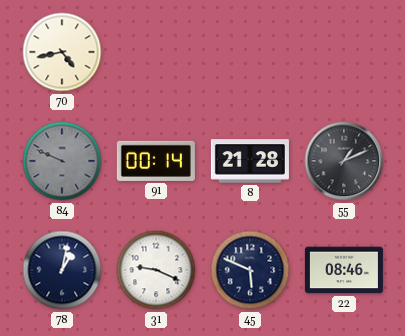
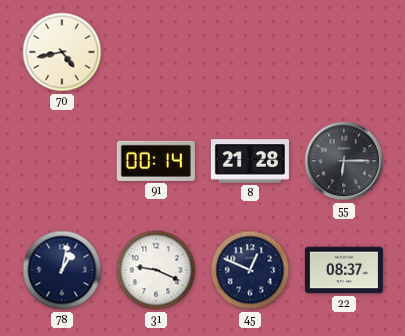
84: 9:49 -> none
55: 1:11 -> 6:15
45: 5:49 -> 12:49
22: 08:46 -> 08:37
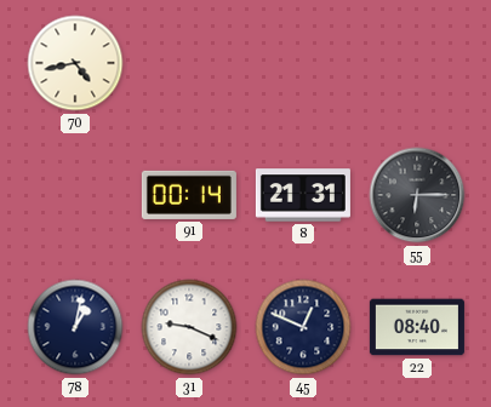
8: 21:28 -> 21:31
22: 08:37 -> 08:40
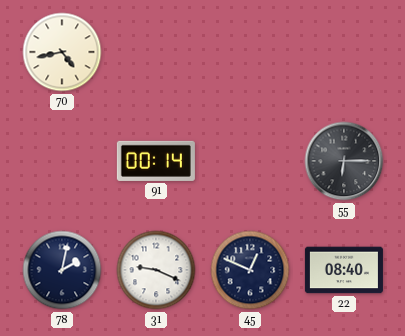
8: 21:31 -> none
78: 1:02 -> 2:02
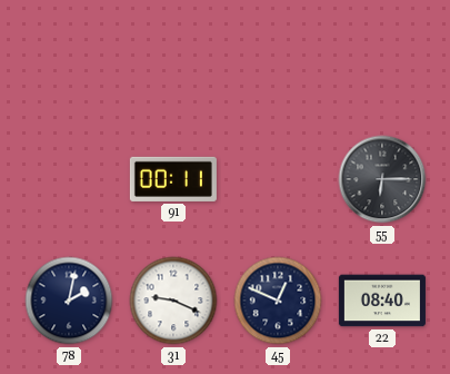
70: 4:43 -> none
91: 00:14 -> 00:11
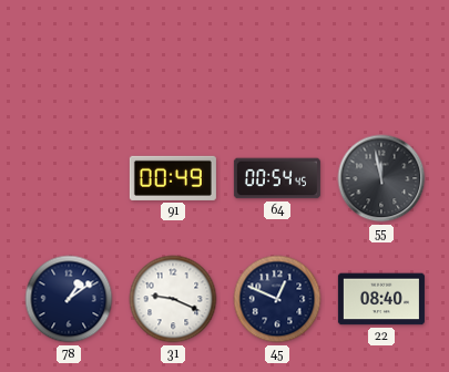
91: 00:11 -> 00:49
64: none -> 00:54
55: 6:15 -> 11:58
78: 2:02 -> 1:09
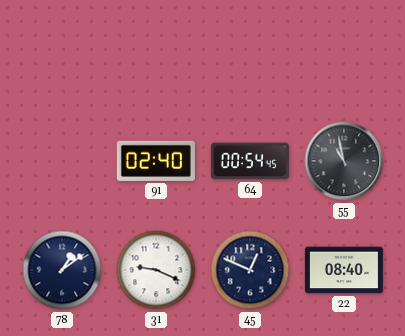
91: 00:49 -> 02:40
55: 11:58 -> 10:58
